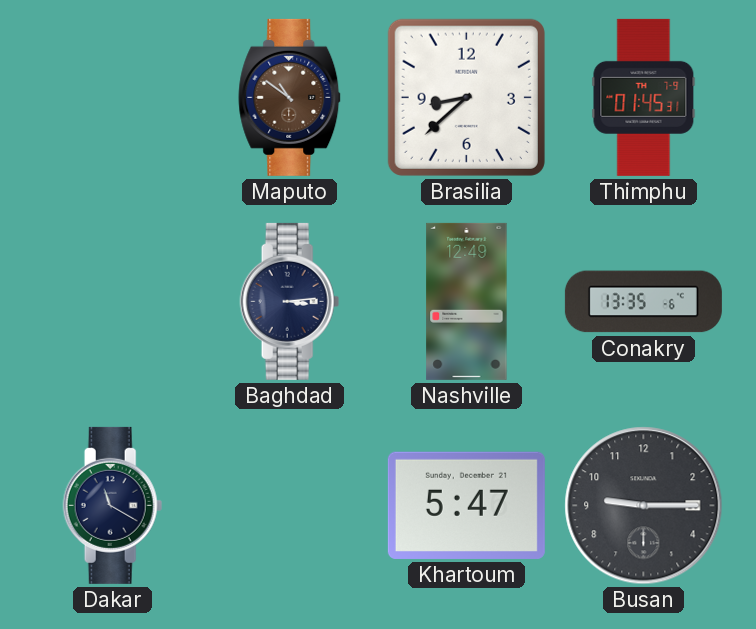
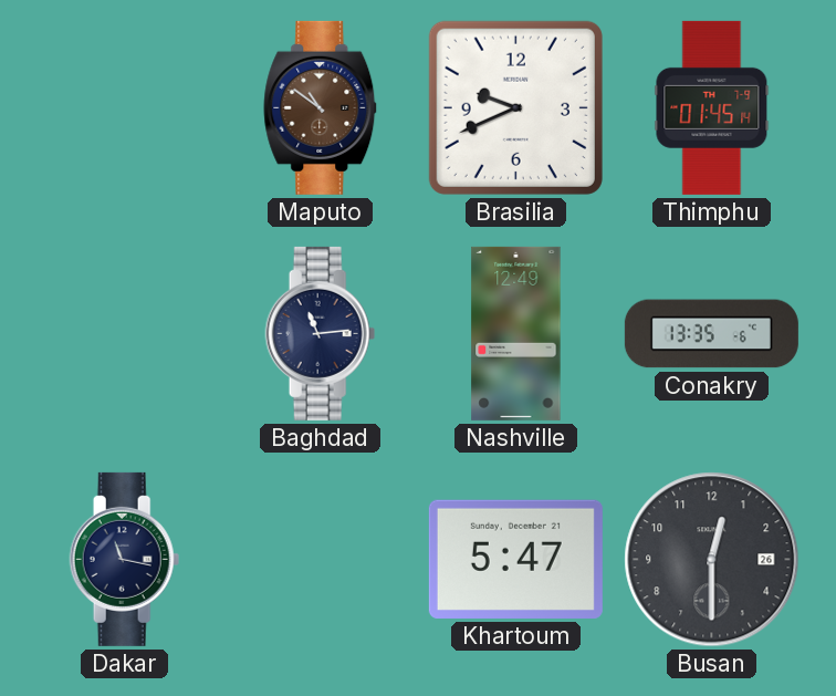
Brasilia: 8:38 -> 9:41
Thimphu: 01:45:31 -> 01:45:14
Baghdad: 3:14 -> 11:14
Dakar: 11:20 -> 11:17
Busan: 9:15 -> 12:30
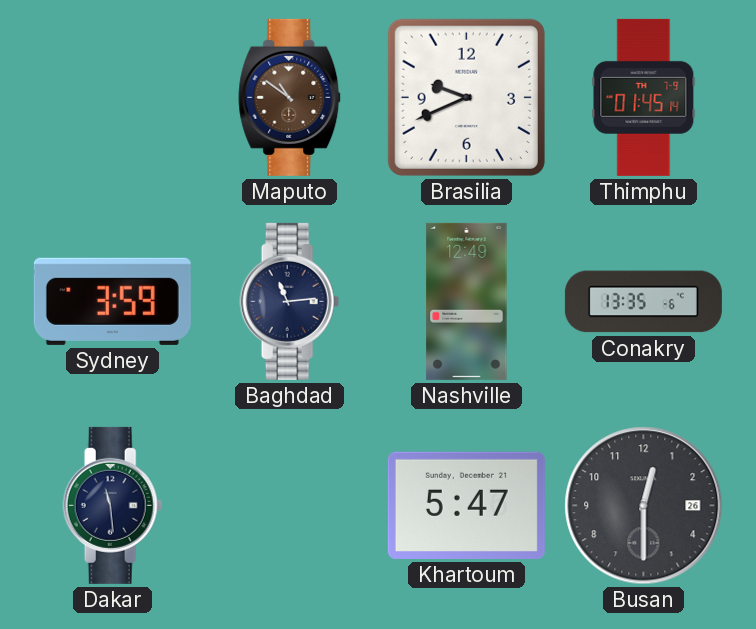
Sydney: none -> 3:59
Dakar: 11:17 -> 11:29
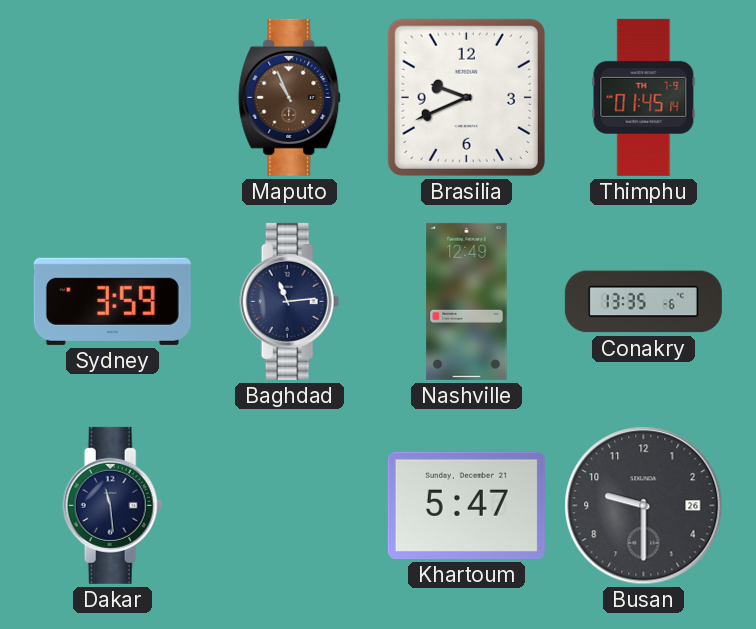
Maputo: 10:51 -> 10:56
Busan: 12:30 -> 9:30
